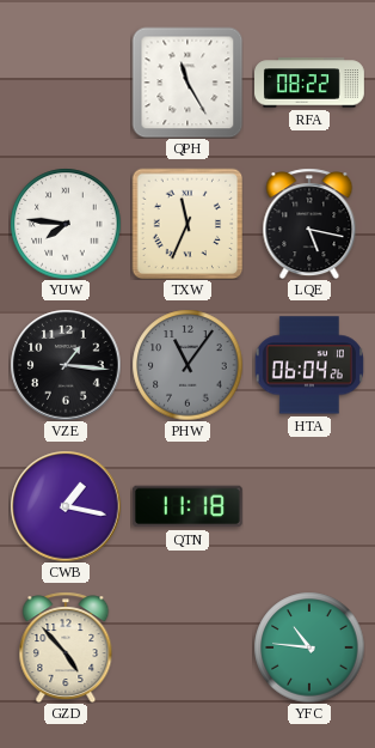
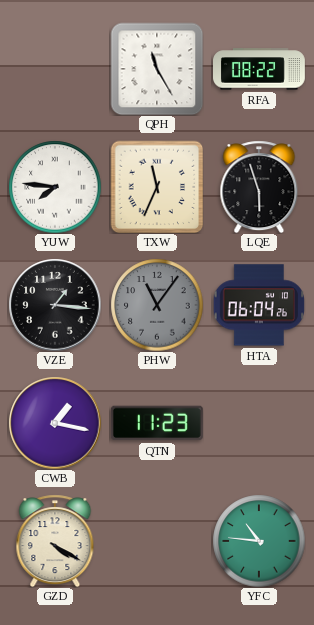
LQE: 5:17 -> 5:57
QTN: 11:18 -> 11:23
GZD: 4:53 -> 4:20
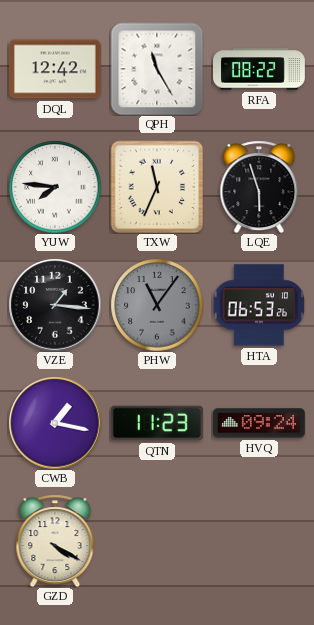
DQL: none -> 12:42
HTA: 06:04 -> 06:53
HVQ: none -> 09:24
YFC: 10:46 -> none
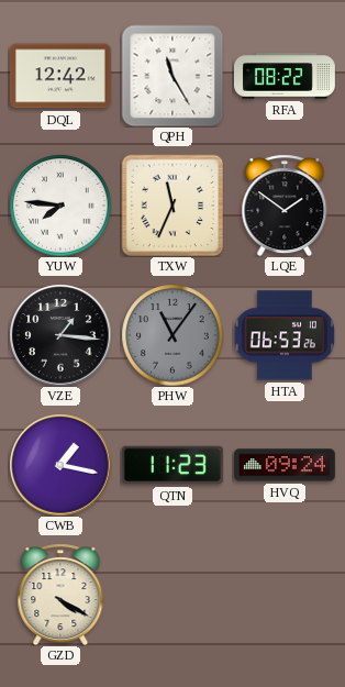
LQE: 5:57 -> 1:51
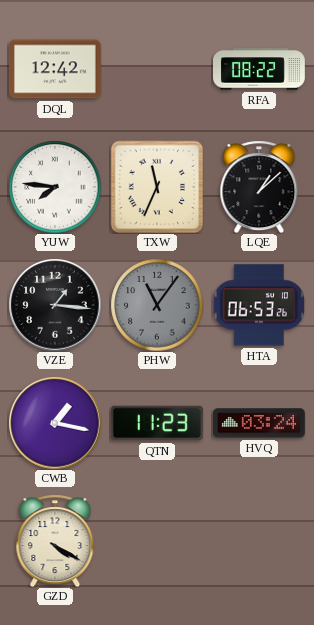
QPH: 11:25 -> none
LQE: 1:51 -> 1:08
HVQ: 09:24 -> 03:24
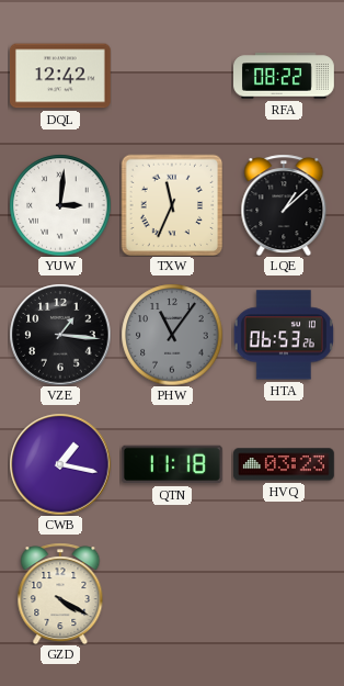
YUW: 7:46 -> 3:01
QTN: 11:23 -> 11:18
HVQ: 03:24 -> 03:23
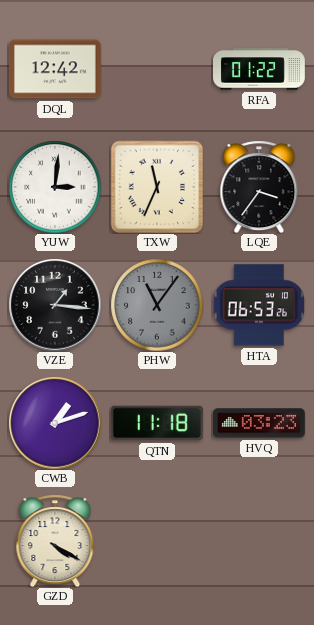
RFA: 08:22 -> 01:22
LQE: 1:08 -> 3:36
CWB: 1:17 -> 1:12
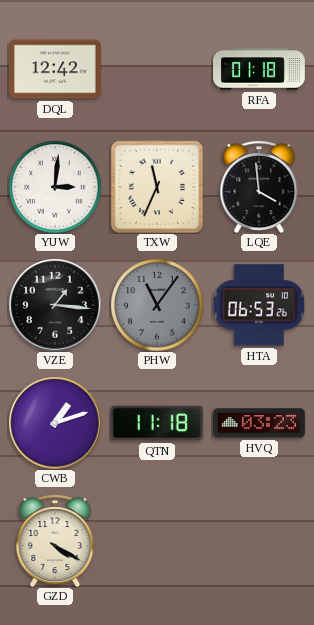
RFA: 01:22 -> 01:18
LQE: 3:36 -> 3:59
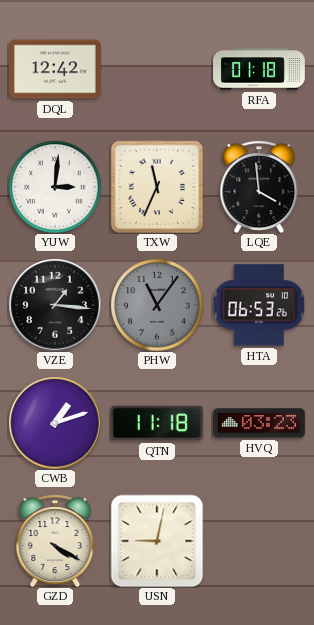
USN: none -> 9:02
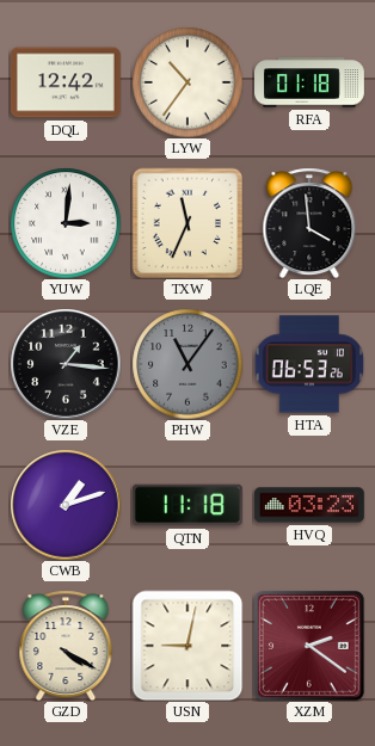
LYW: none -> 10:36
XZM: none -> 2:21
